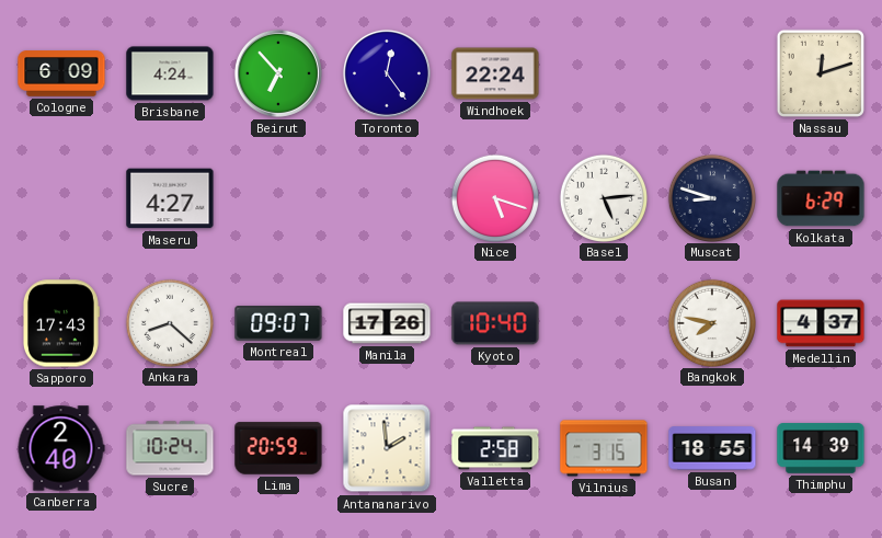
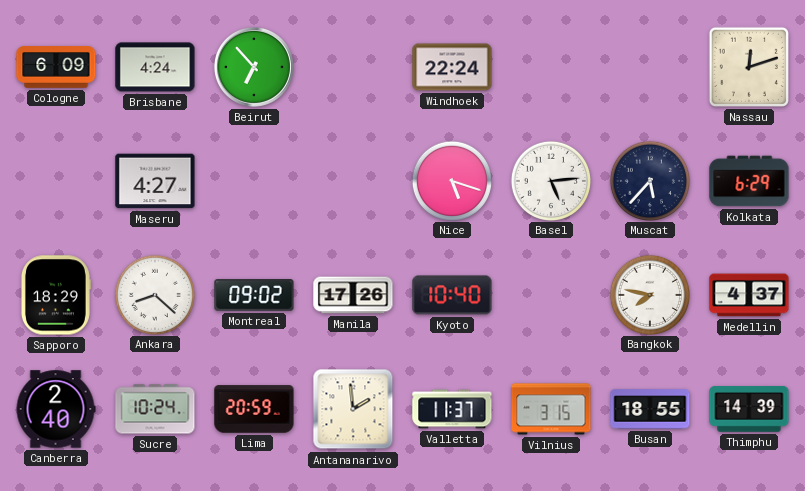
Toronto: 12:24 -> none
Muscat: 8:48 -> 5:37
Sapporo: 17:43 -> 18:29
Montreal: 09:07 -> 09:02
Valletta: 2:58 -> 11:37
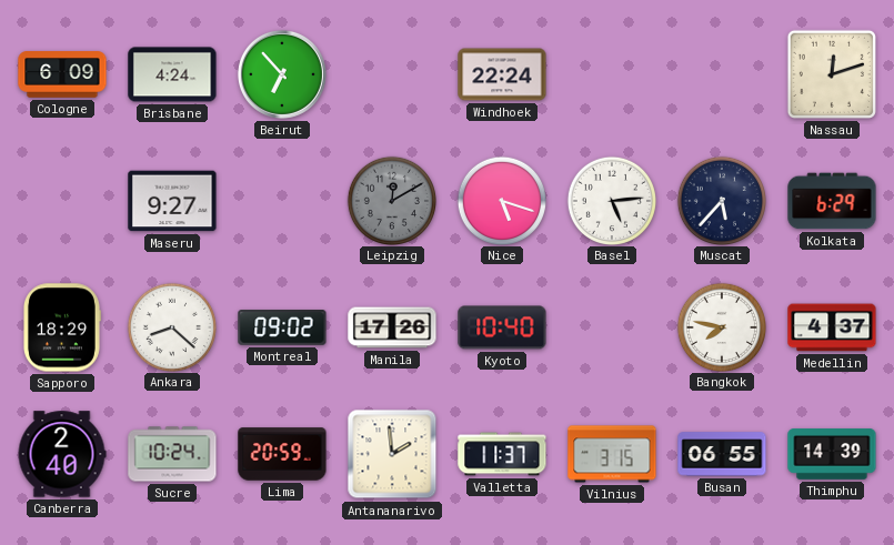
Maseru: 4:27 -> 9:27
Leipzig: none -> 12:10
Busan: 18:55 -> 06:55
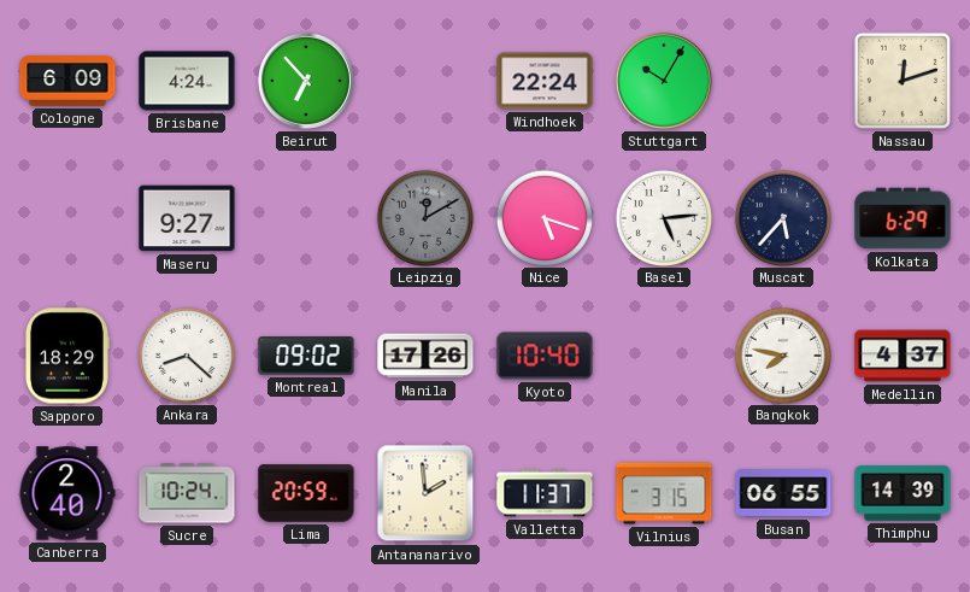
Stuttgart: none -> 10:05
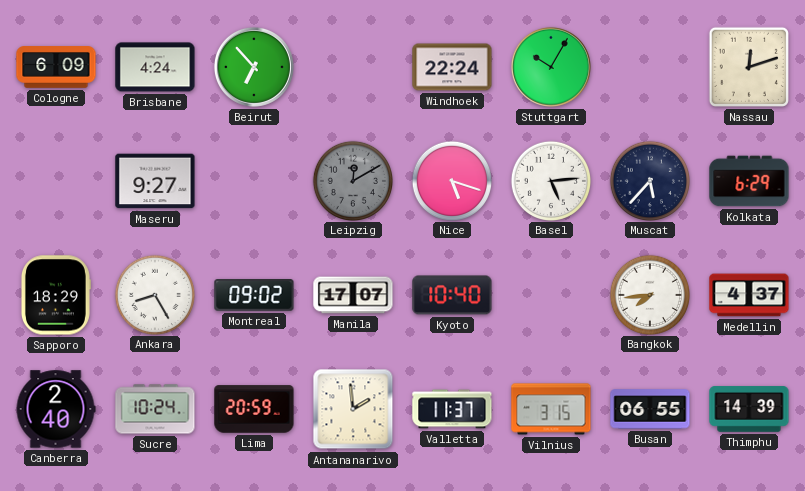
Ankara: 8:22 -> 8:25
Manila: 17:26 -> 17:07
Bangkok: 7:47 -> 7:44
